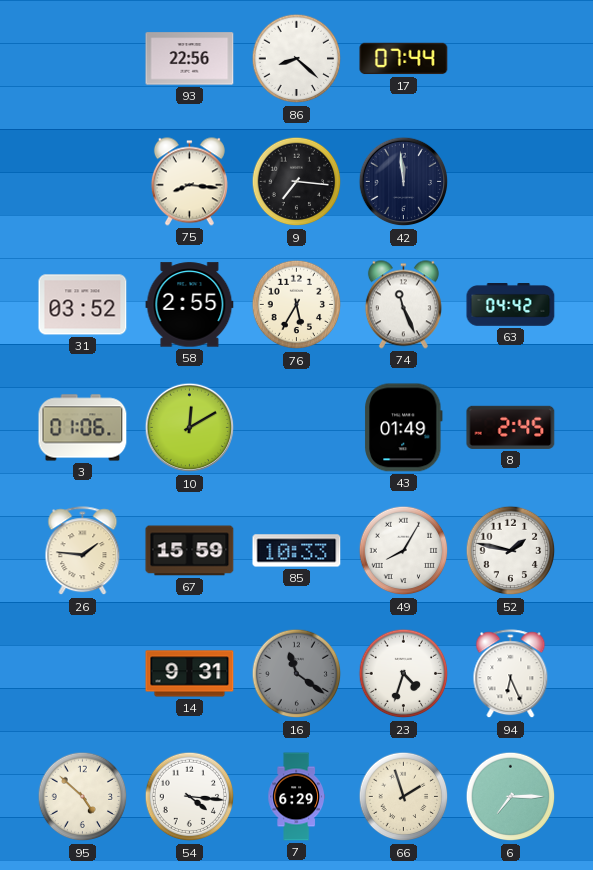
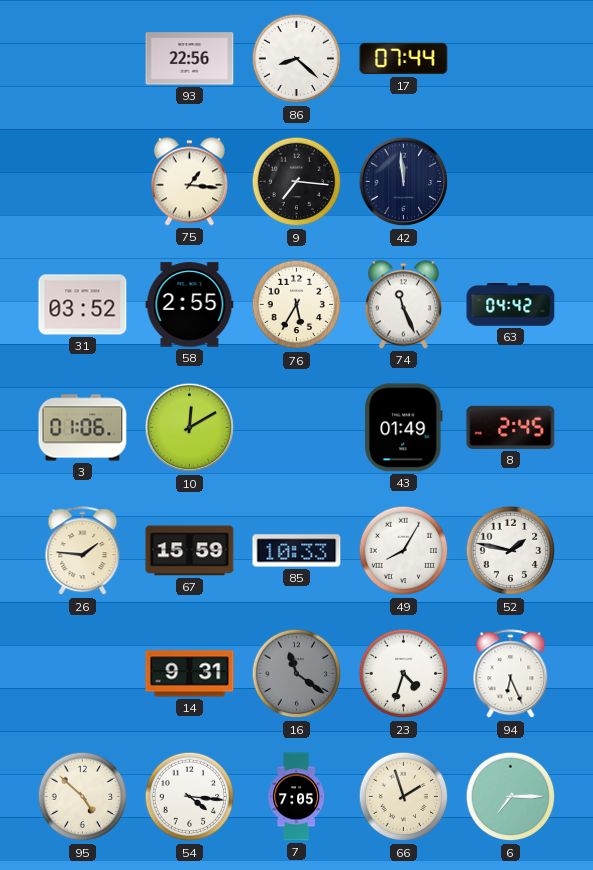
75: 8:16 -> 1:16
7: 6:29 -> 7:05
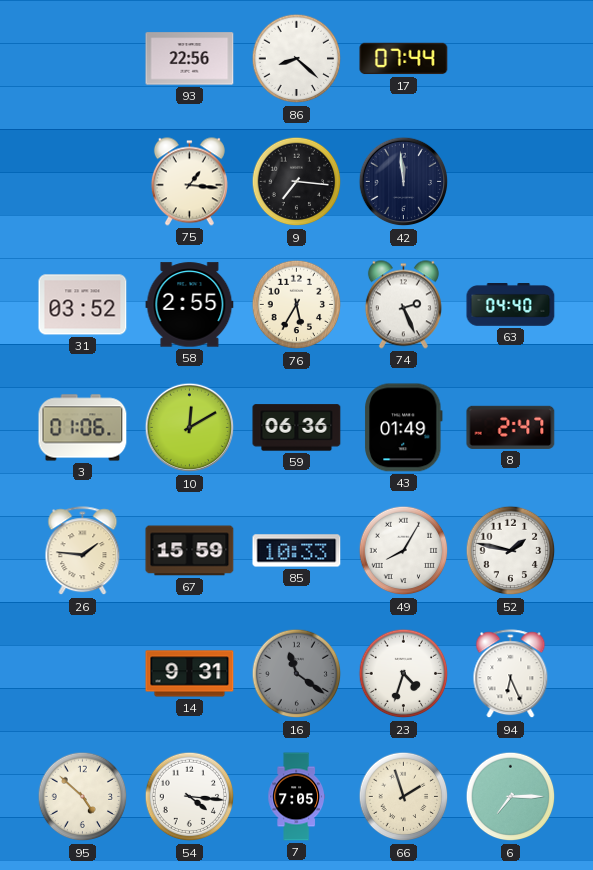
74: 11:26 -> 2:26
63: 04:42 -> 04:40
59: none -> 06:36
8: 2:45 -> 2:47
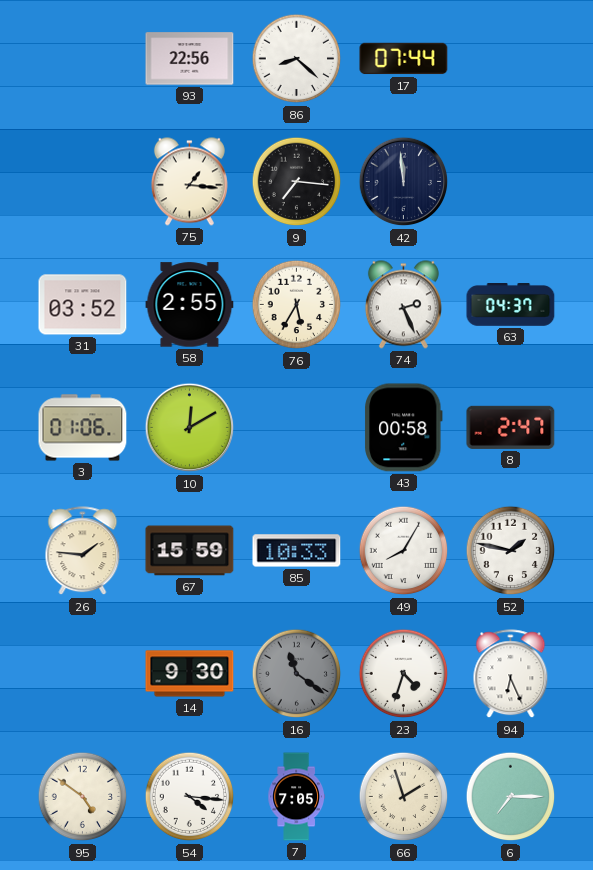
63: 04:40 -> 04:37
59: 06:36 -> none
43: 01:49 -> 00:58
14: 9:31 -> 9:30
95: 4:52 -> 4:51
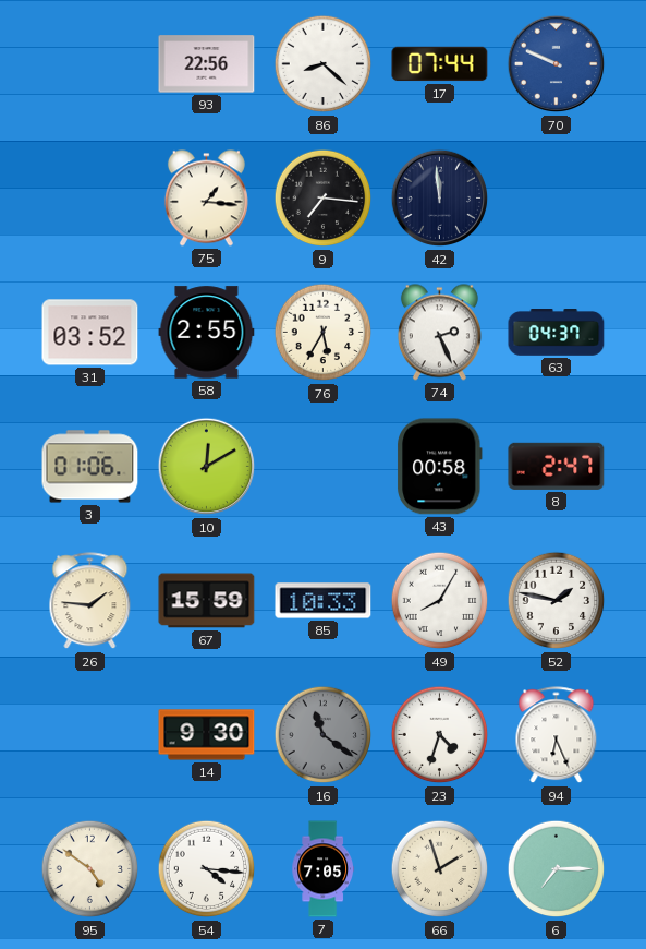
70: none -> 9:49
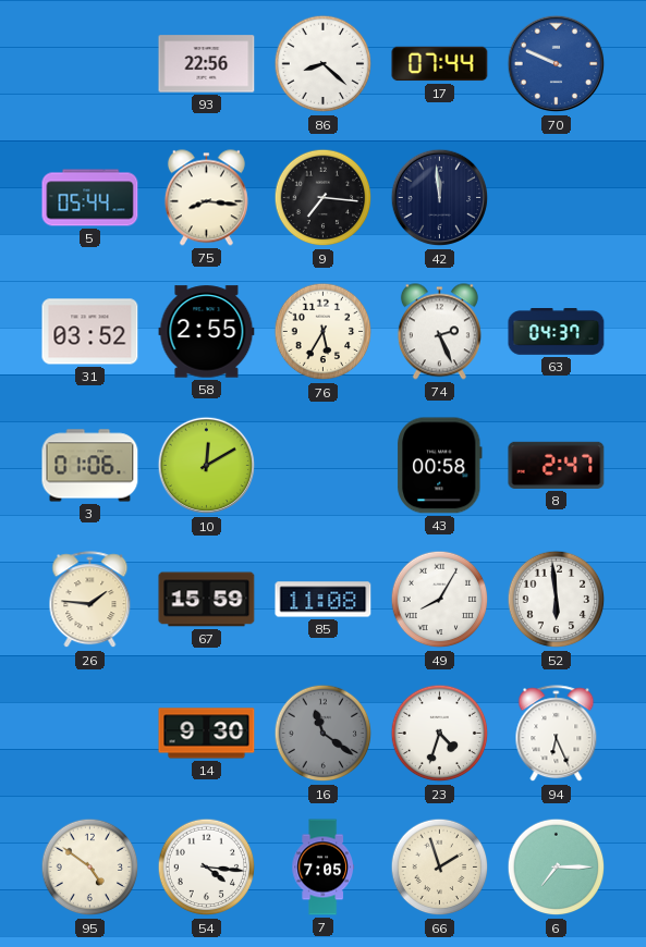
5: none -> 05:44
75: 1:16 -> 8:16
85: 10:33 -> 11:08
52: 1:47 -> 5:59
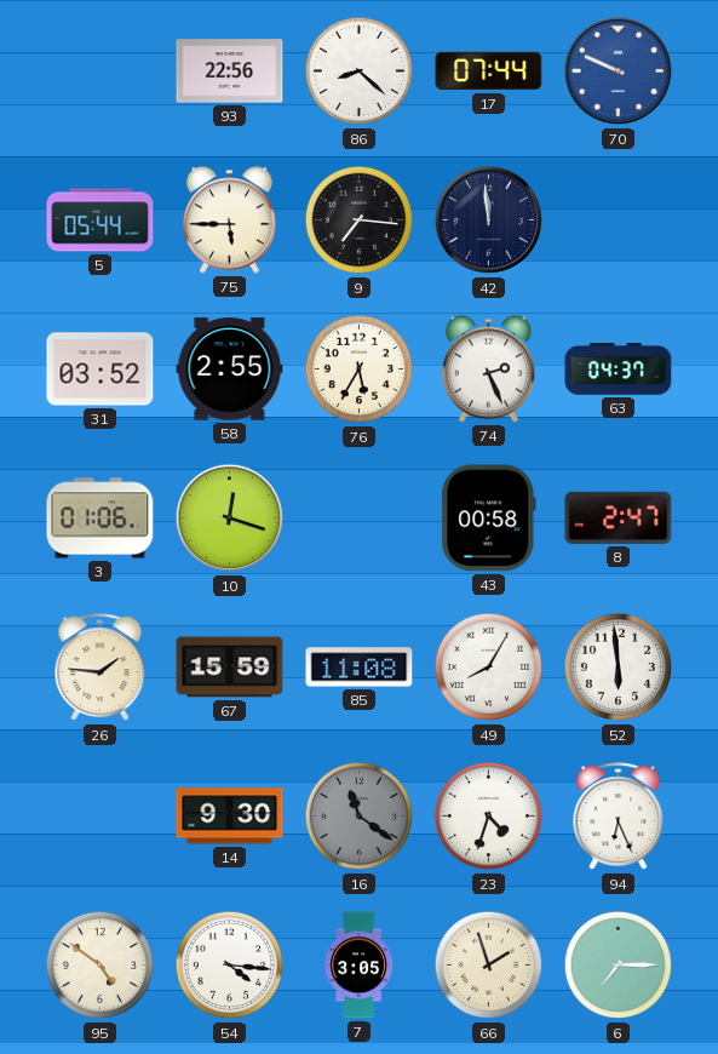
75: 8:16 -> 5:45
10: 12:10 -> 12:18
7: 7:05 -> 3:05
